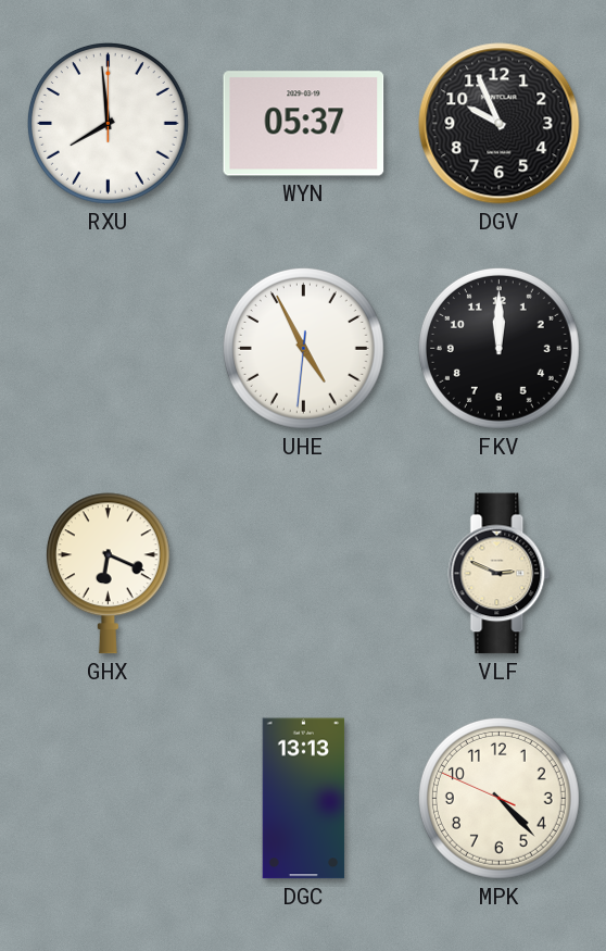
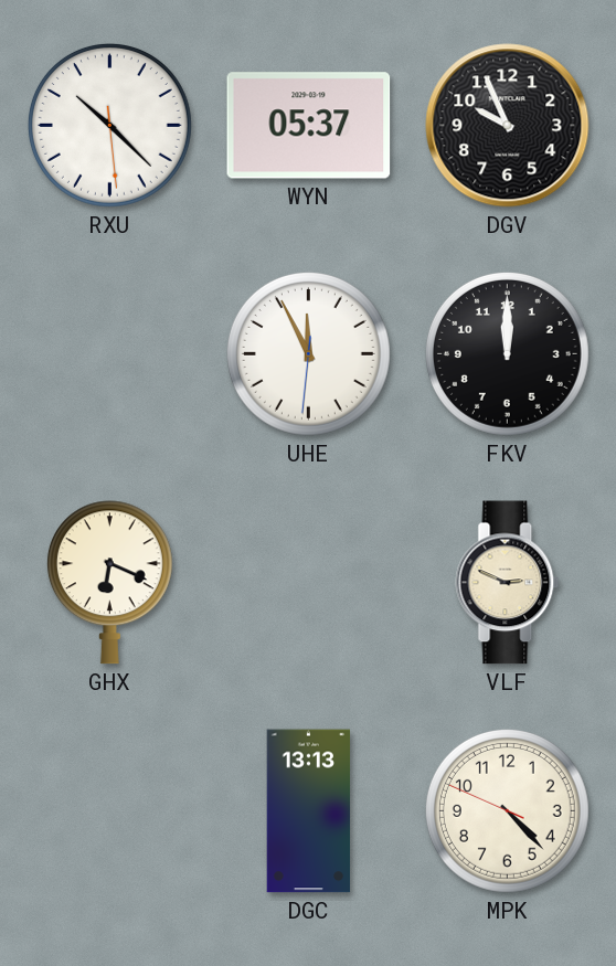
RXU: 7:59 -> 10:22
UHE: 4:55 -> 11:55
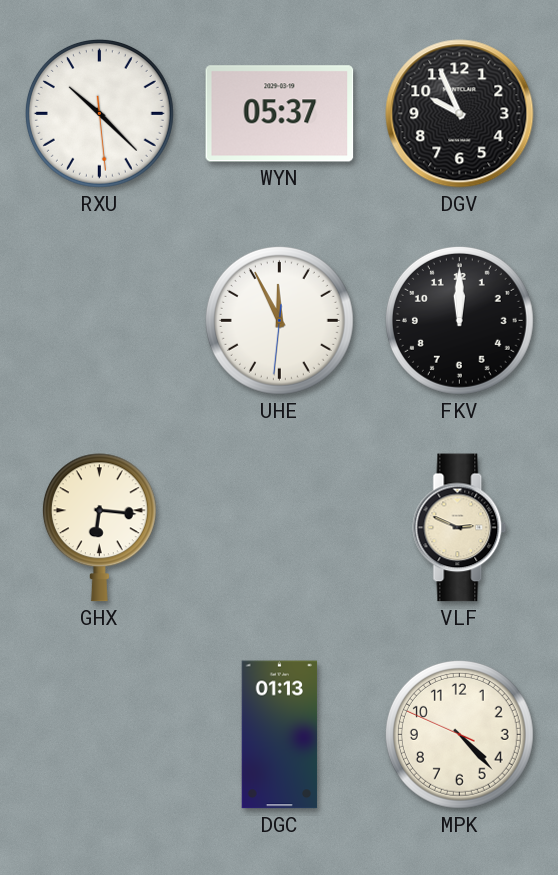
GHX: 6:19 -> 6:16
DGC: 13:13 -> 01:13
